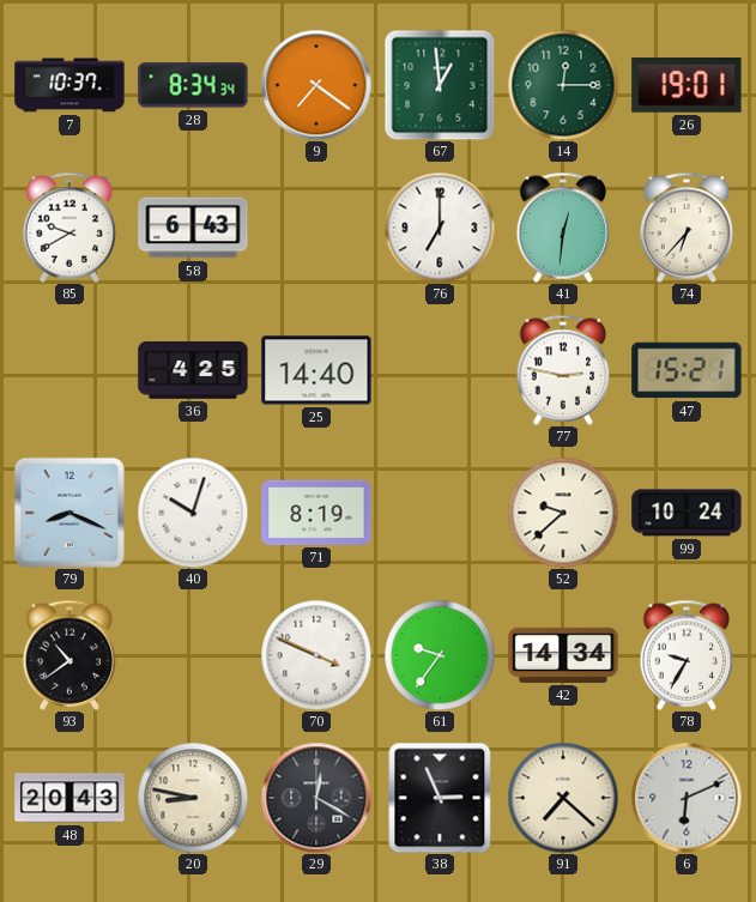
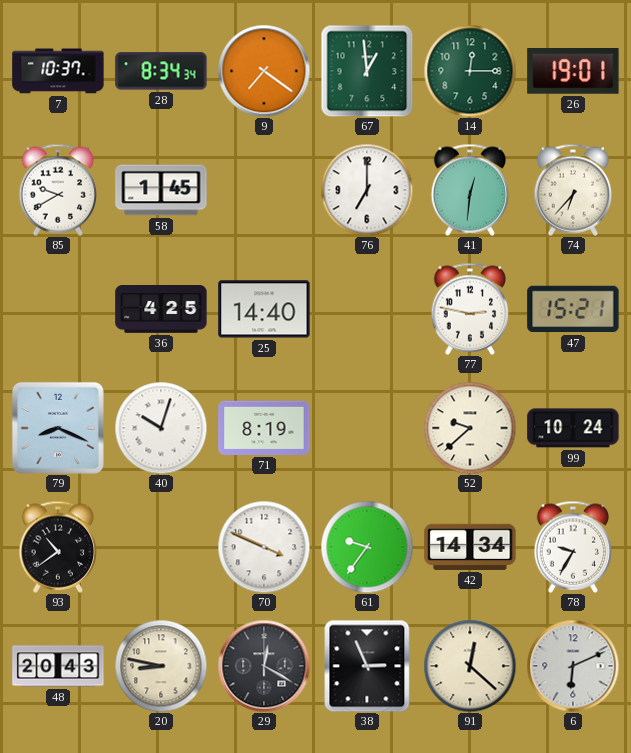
58: 6:43 -> 1:45
91: 7:22 -> 12:22
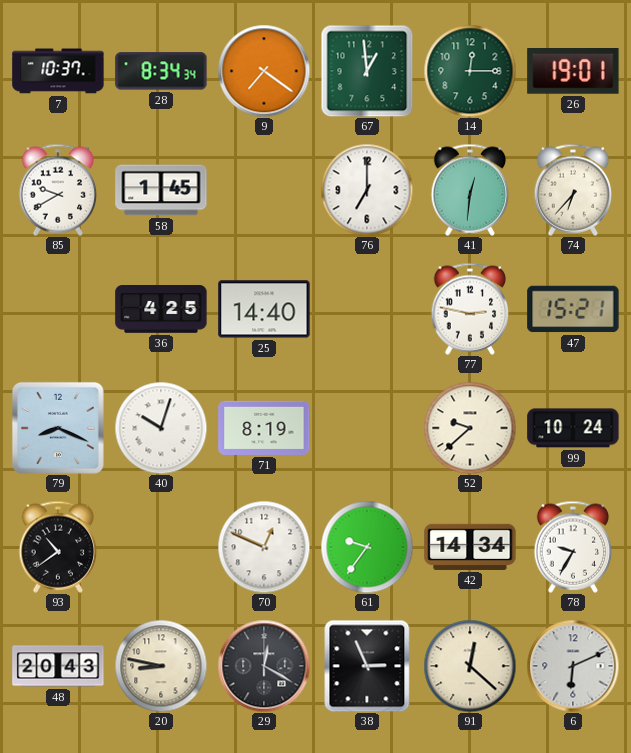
70: 3:49 -> 12:49
